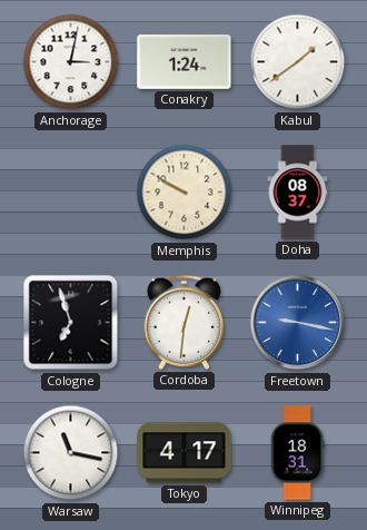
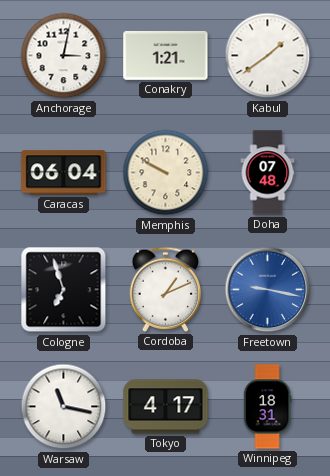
Conakry: 1:24 -> 1:21
Caracas: none -> 06:04
Doha: 08:37 -> 07:48
Cordoba: 12:31 -> 1:11
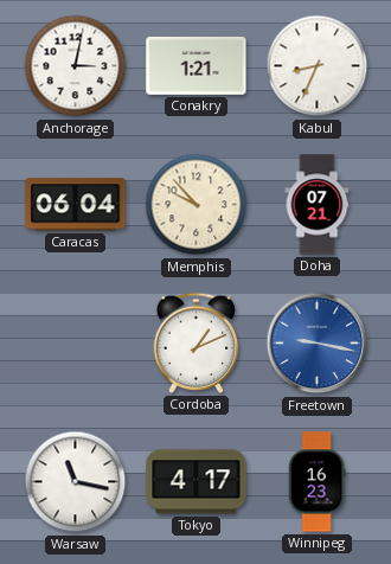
Kabul: 1:39 -> 8:34
Memphis: 9:50 -> 9:53
Doha: 07:48 -> 07:21
Cologne: 6:57 -> none
Winnipeg: 18:31 -> 16:23
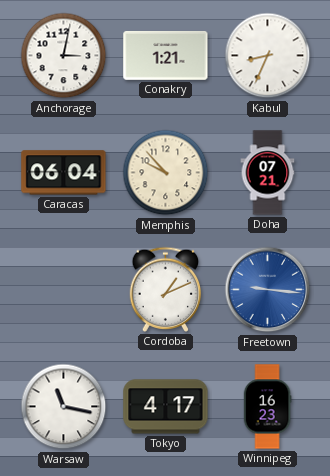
Freetown: 9:17 -> 9:16
